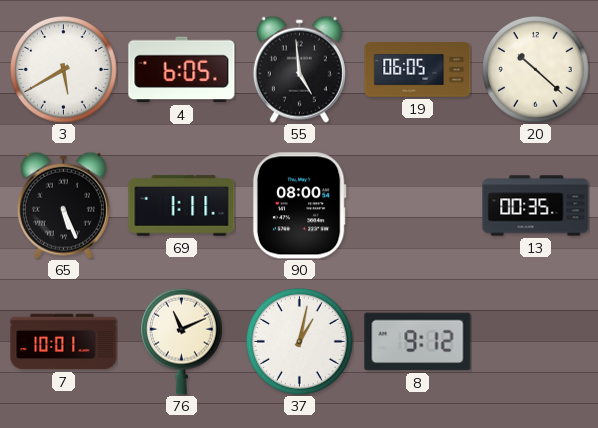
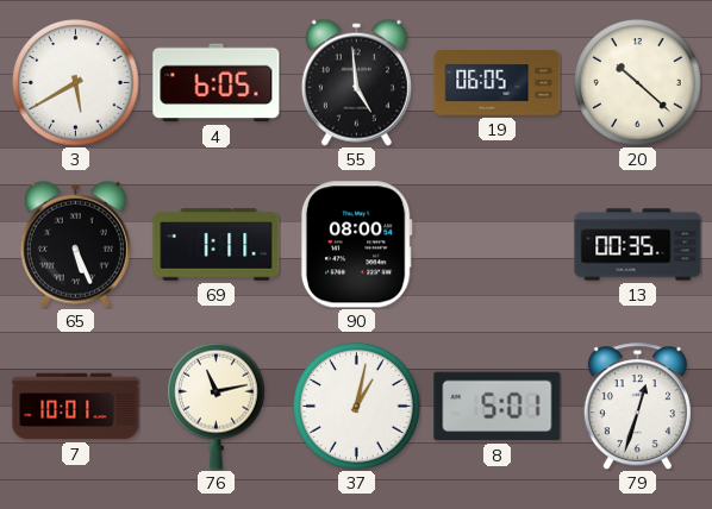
76: 11:11 -> 11:13
8: 9:12 -> 5:01
79: none -> 12:33
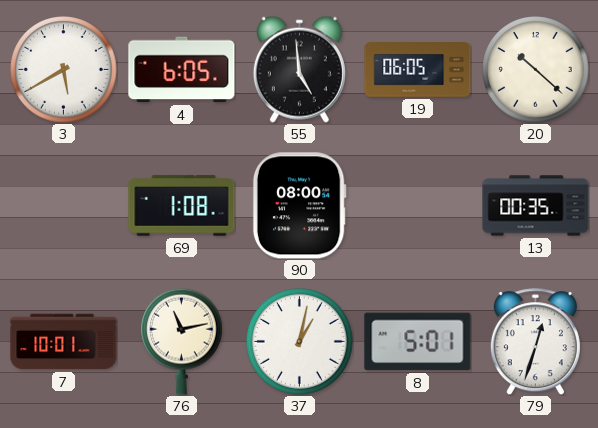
65: 5:26 -> none
69: 1:11 -> 1:08
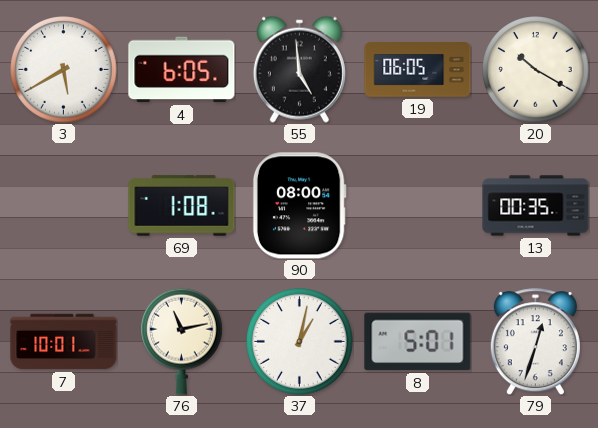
20: 10:22 -> 10:20
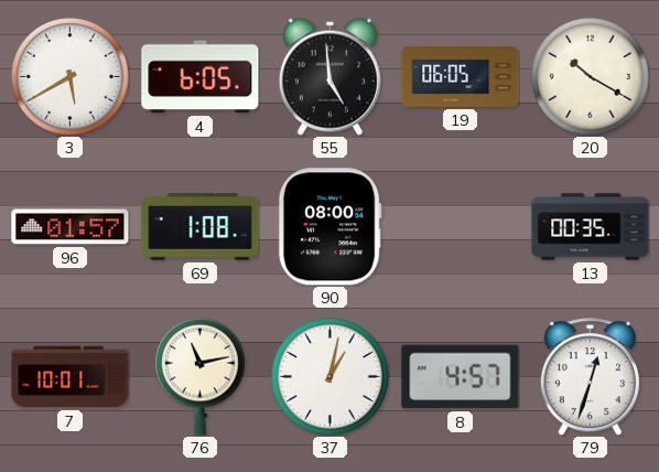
96: none -> 01:57
8: 5:01 -> 4:57
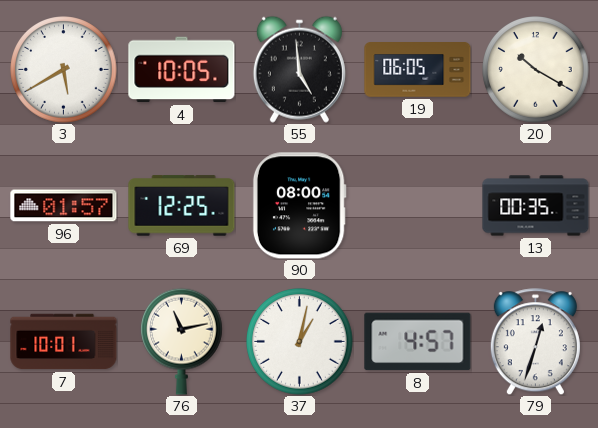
4: 6:05 -> 10:05
69: 1:08 -> 12:25
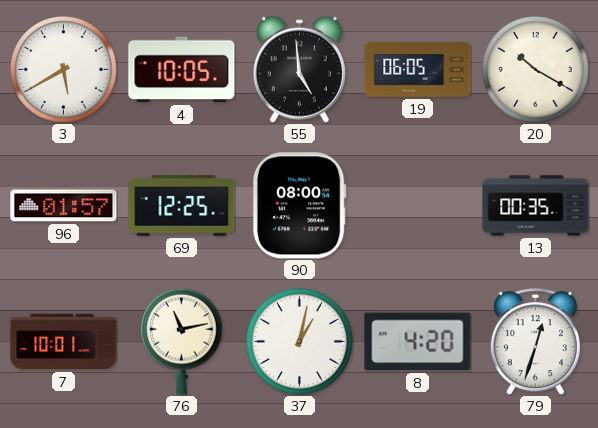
8: 4:57 -> 4:20
